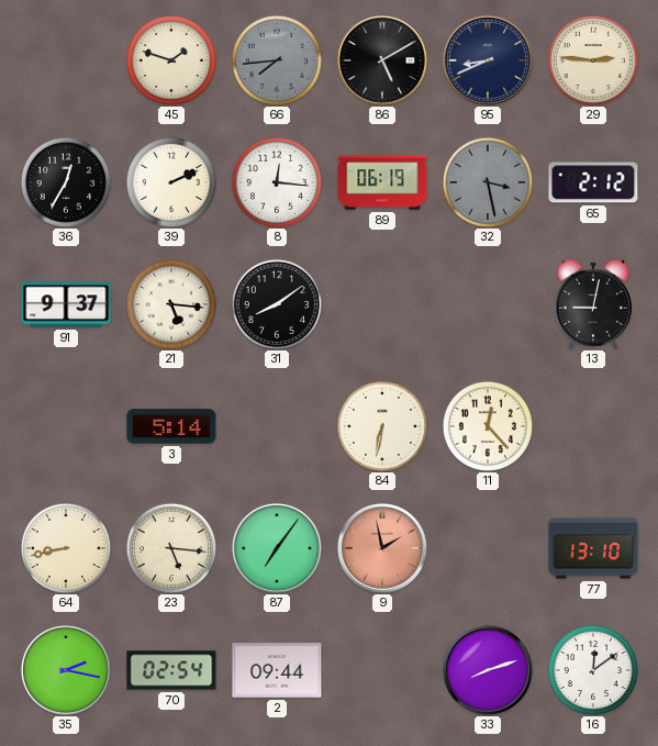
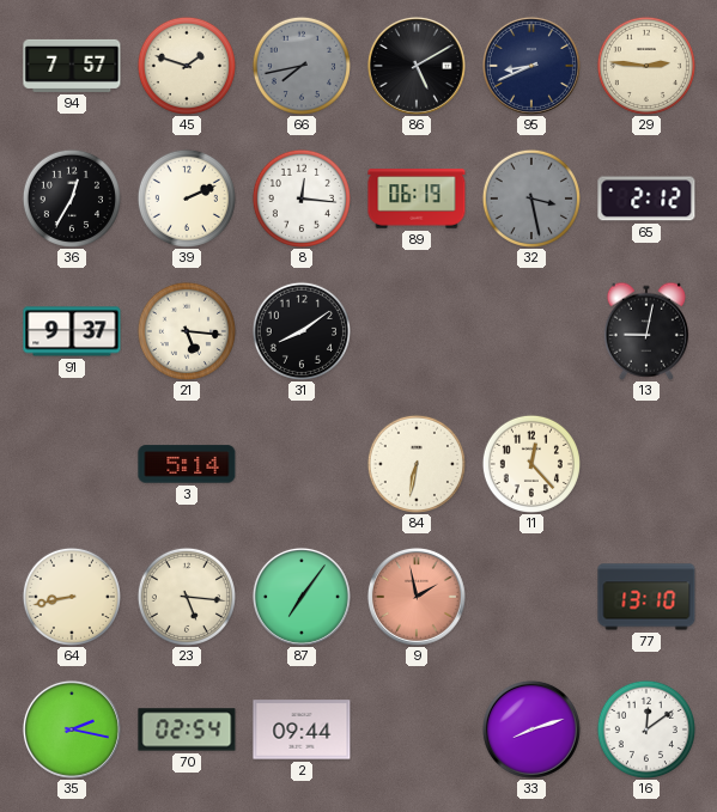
94: none -> 7:57
66: 7:44 -> 7:43
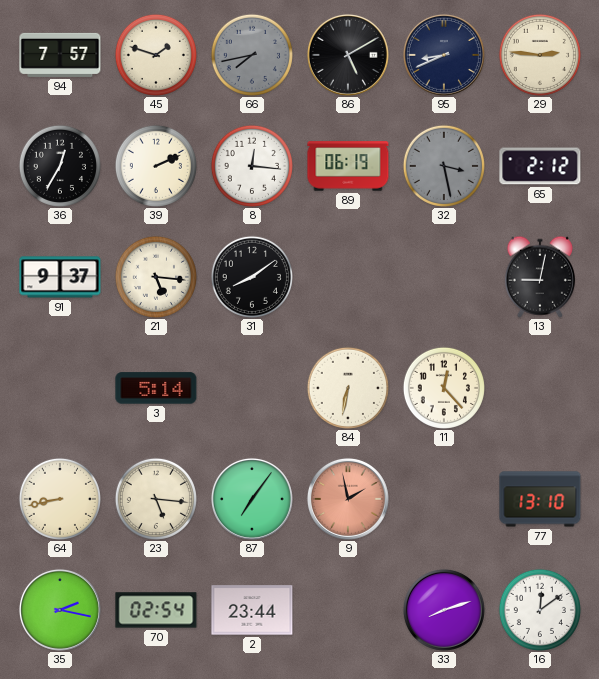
2: 09:44 -> 23:44
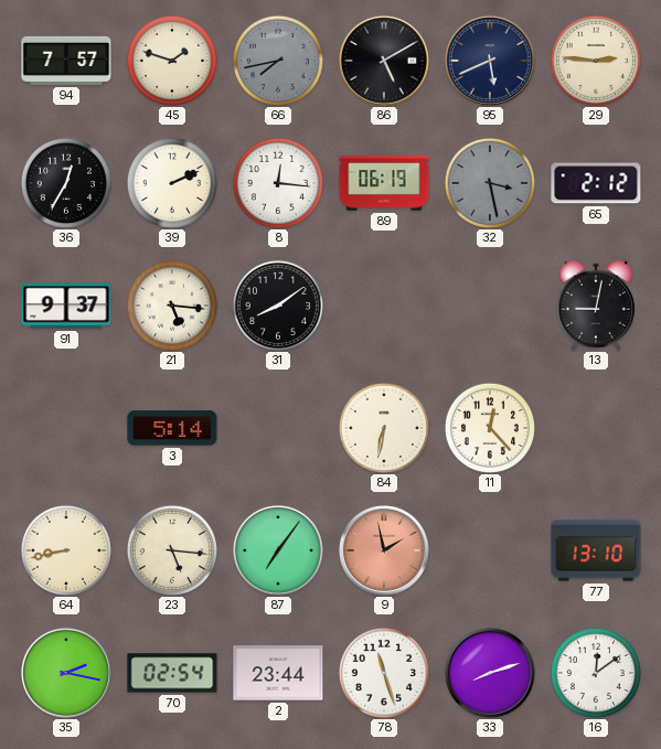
95: 8:41 -> 5:41
78: none -> 11:27
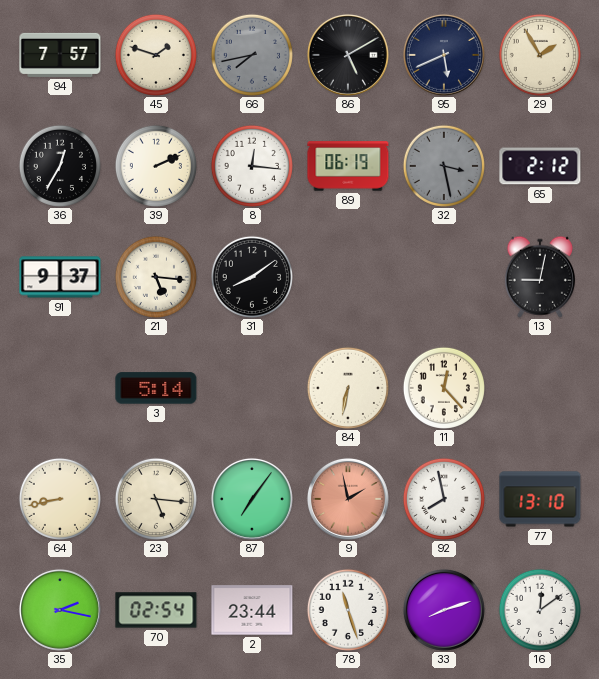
29: 2:46 -> 1:55
92: none -> 7:58
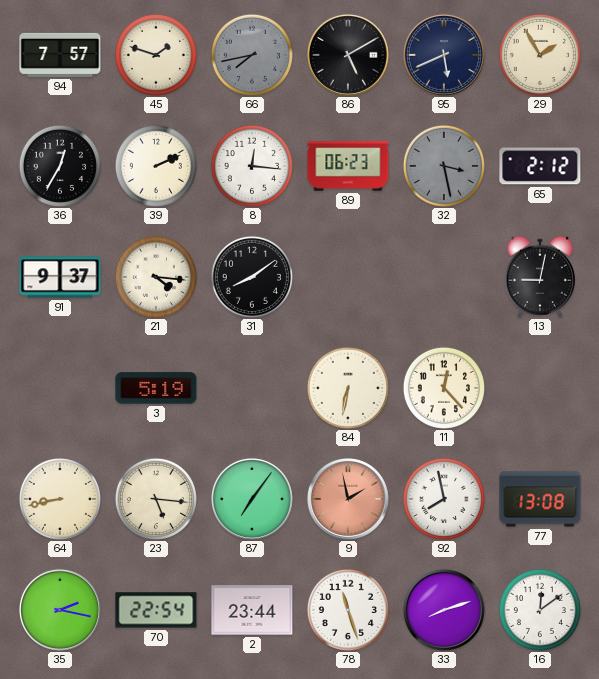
89: 06:19 -> 06:23
21: 5:16 -> 4:16
3: 5:14 -> 5:19
77: 13:10 -> 13:08
70: 02:54 -> 22:54
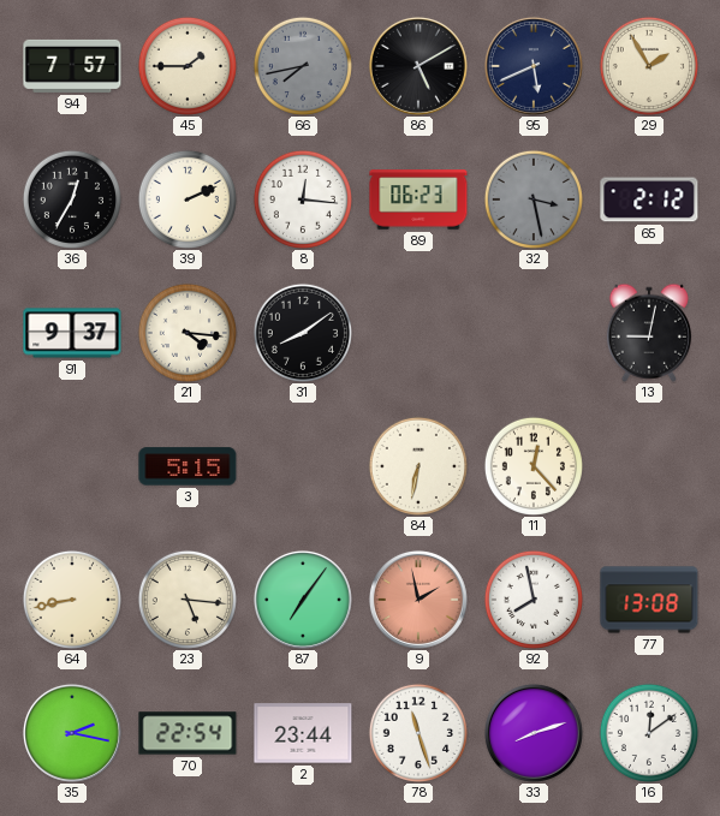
45: 1:48 -> 1:45
3: 5:19 -> 5:15
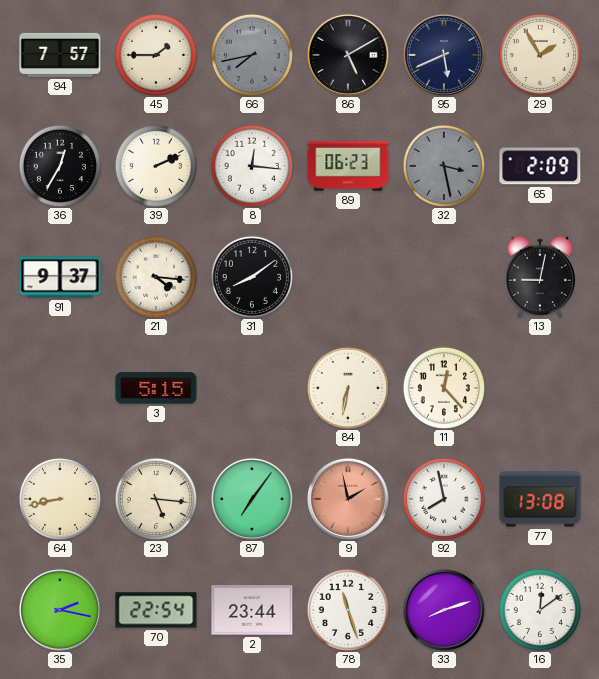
65: 2:12 -> 2:09
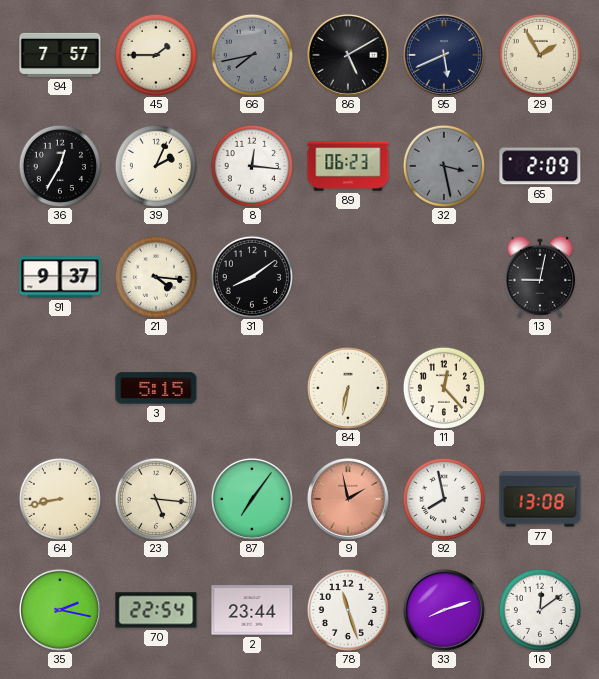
39: 2:11 -> 2:04
